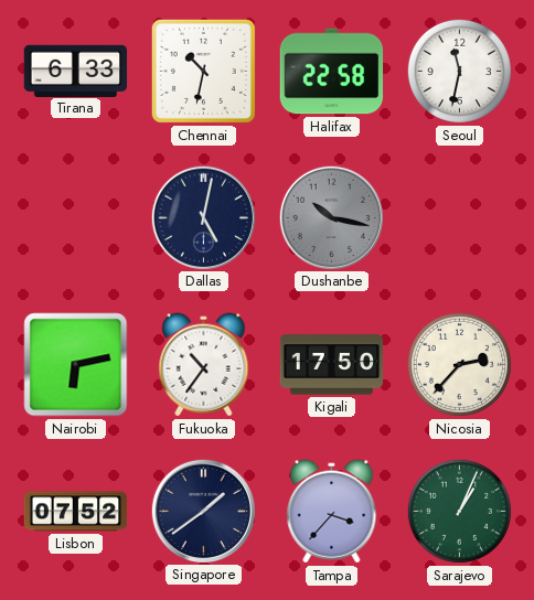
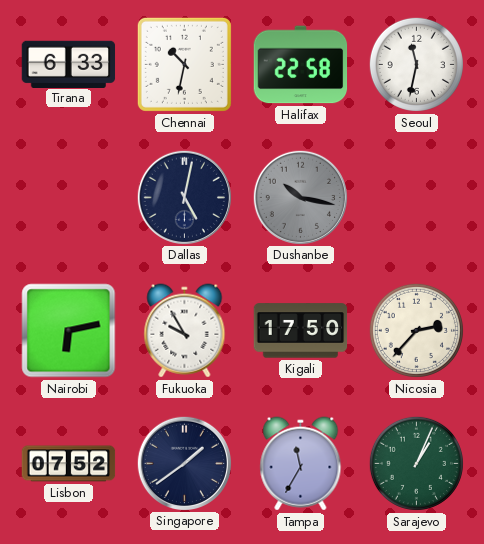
Fukuoka: 10:36 -> 9:55
Tampa: 3:37 -> 11:35
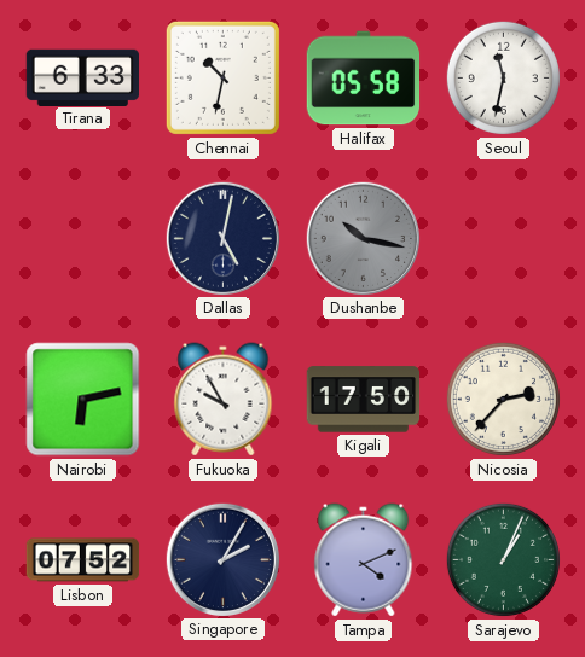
Halifax: 22:58 -> 05:58
Singapore: 1:39 -> 2:05
Tampa: 11:35 -> 4:11
